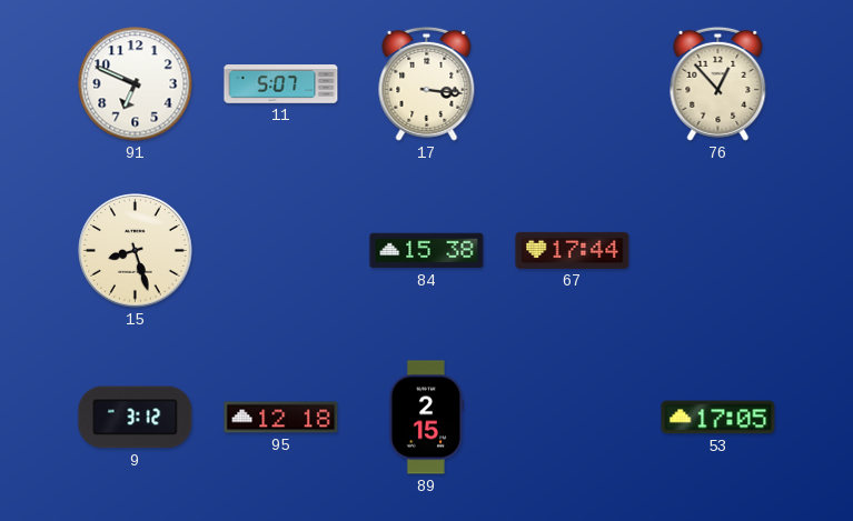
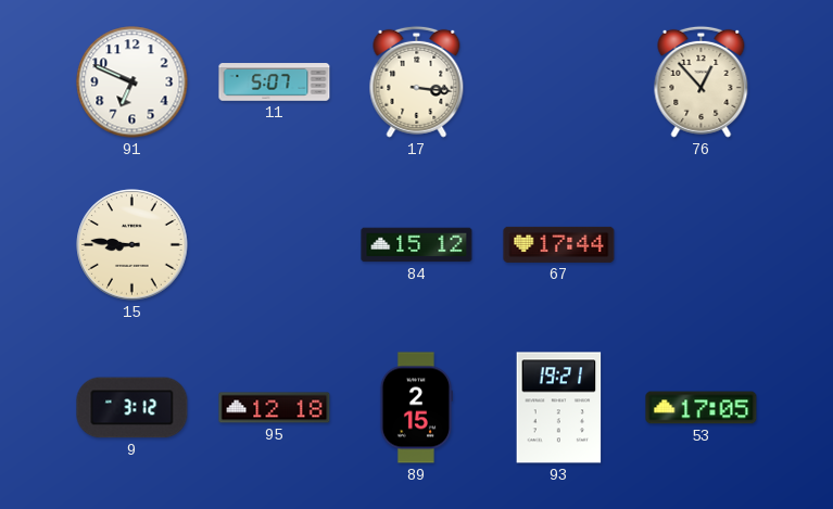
15: 8:27 -> 8:46
84: 15:38 -> 15:12
93: none -> 19:21
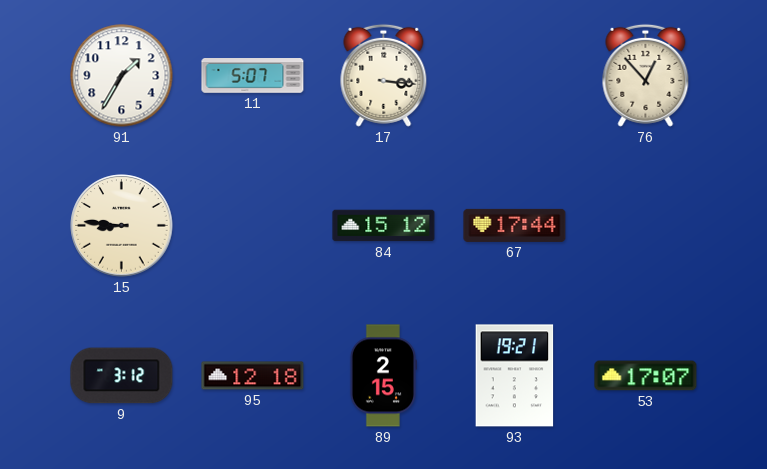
91: 6:49 -> 1:35
53: 17:05 -> 17:07
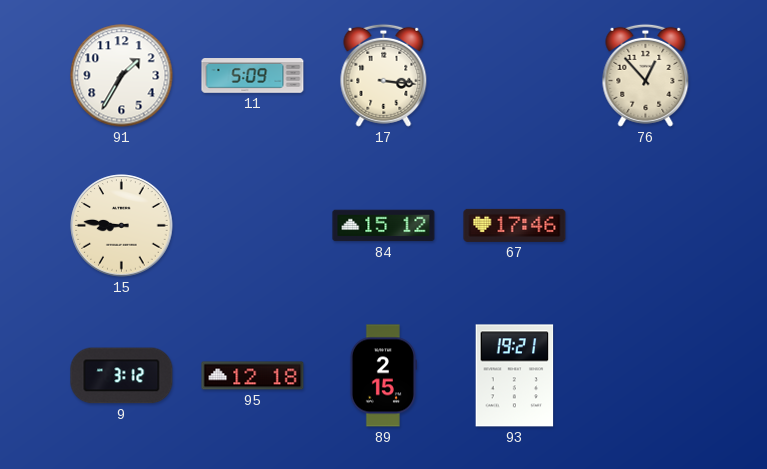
11: 5:07 -> 5:09
67: 17:44 -> 17:46
53: 17:07 -> none
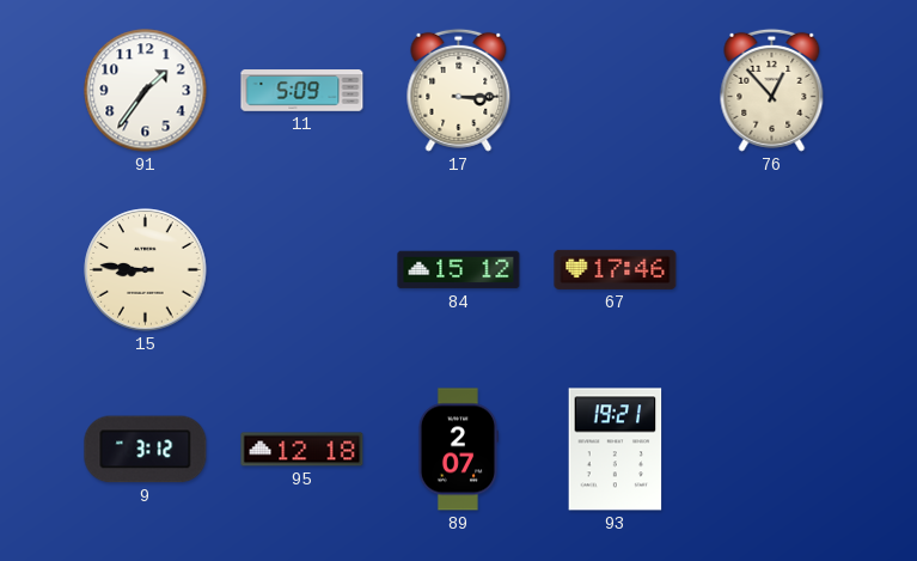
91: 1:35 -> 1:36
17: 3:16 -> 3:15
89: 2:15 -> 2:07
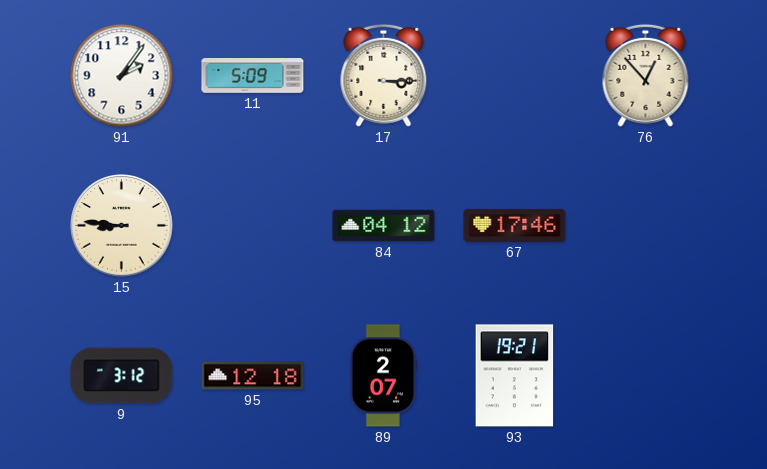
91: 1:36 -> 2:06
84: 15:12 -> 04:12
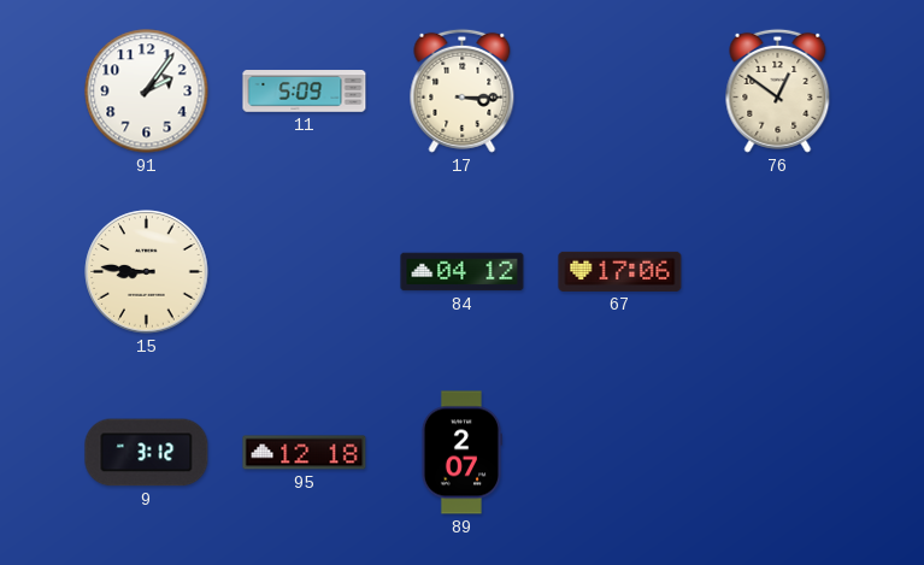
76: 12:53 -> 12:51
67: 17:46 -> 17:06
93: 19:21 -> none
